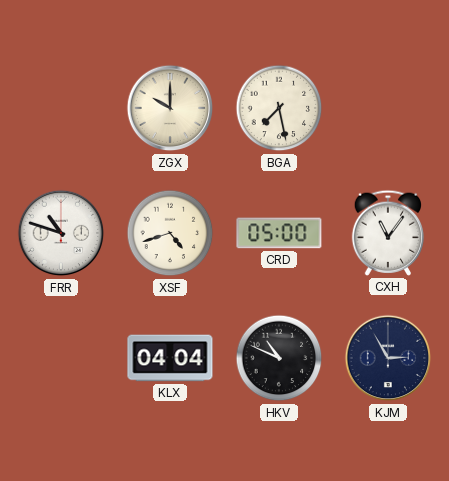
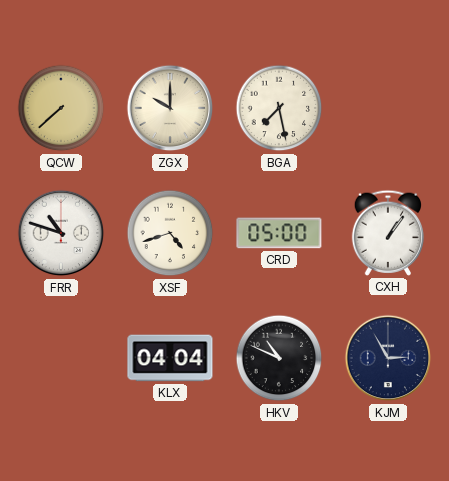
QCW: none -> 7:38
CXH: 11:06 -> 1:06
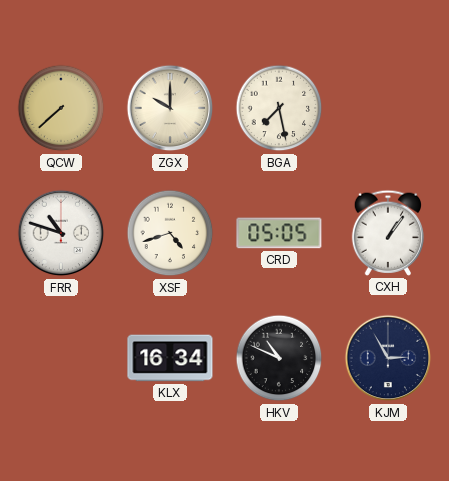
CRD: 05:00 -> 05:05
KLX: 04:04 -> 16:34
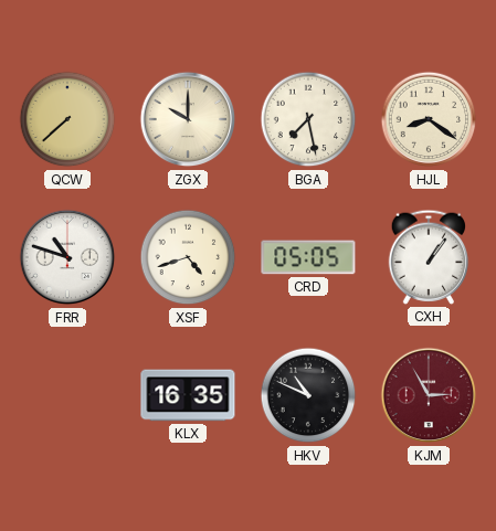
HJL: none -> 8:21
KLX: 16:34 -> 16:35
KJM dial: navy -> burgundy
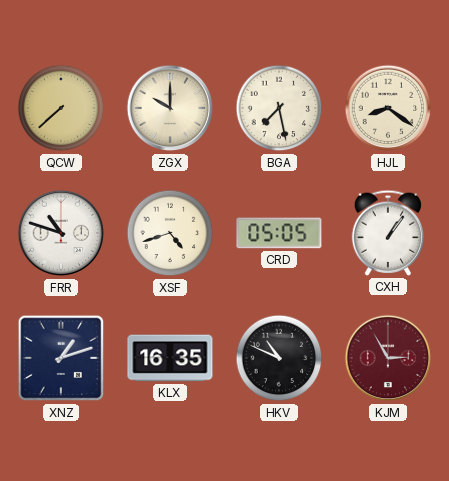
XNZ: none -> 1:12
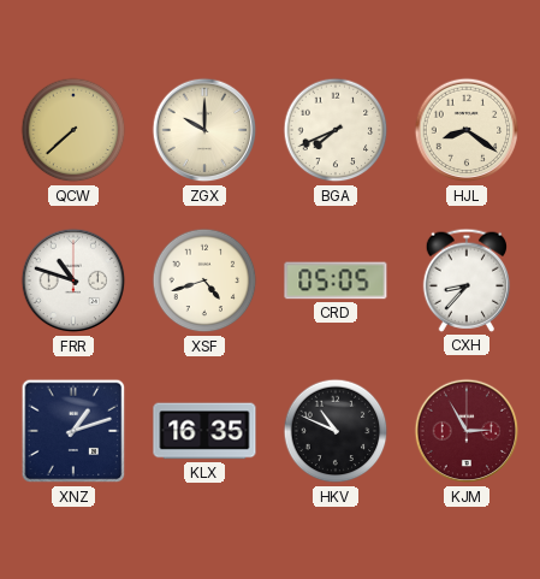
BGA: 7:28 -> 7:41
CXH: 1:06 -> 8:37
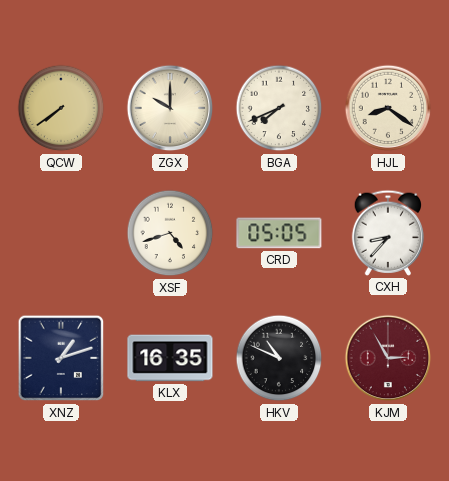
QCW: 7:38 -> 7:39
FRR: 10:48 -> none
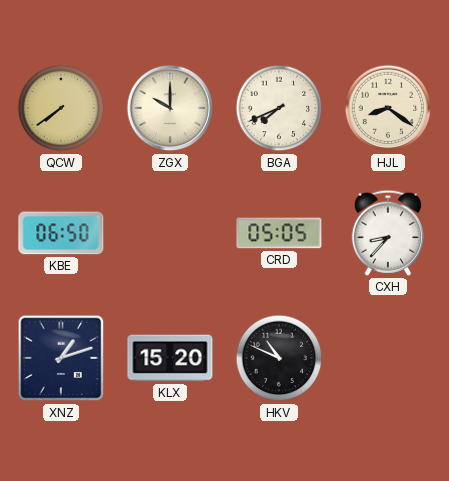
KBE: none -> 06:50
XSF: 4:42 -> none
KLX: 16:35 -> 15:20
KJM: 2:55 -> none
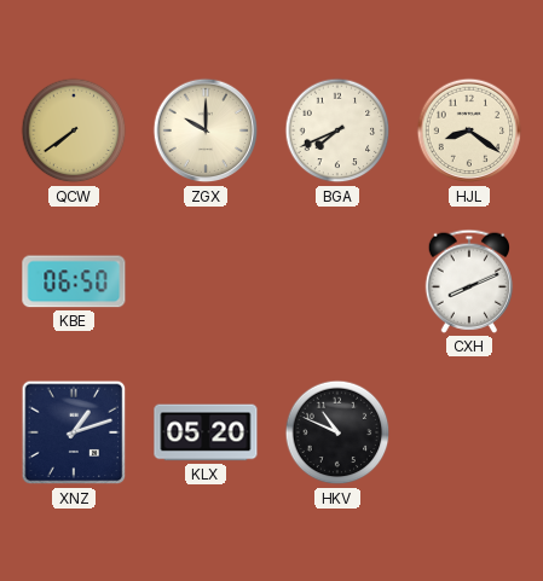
CRD: 05:05 -> none
CXH: 8:37 -> 8:11
KLX: 15:20 -> 05:20
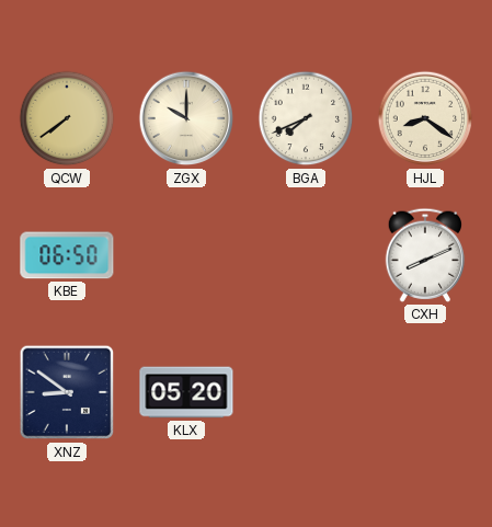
XNZ: 1:12 -> 8:51
HKV: 10:49 -> none
